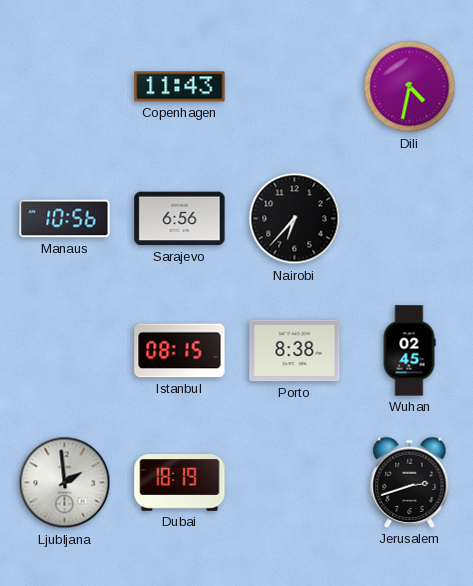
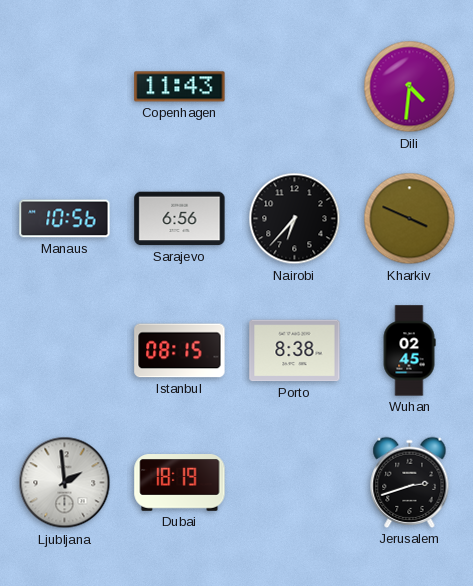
Dili: 4:32 -> 4:31
Kharkiv: none -> 3:49
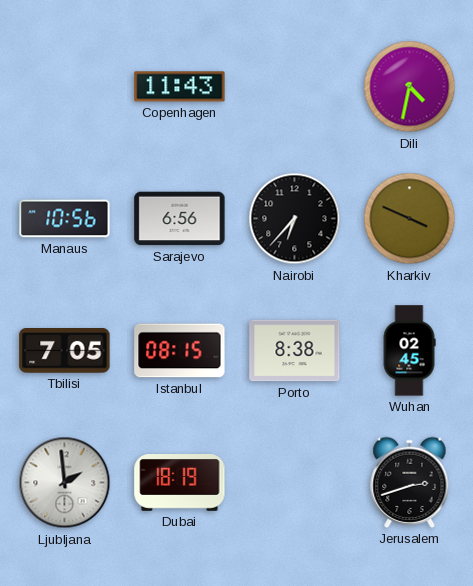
Dili: 4:31 -> 4:32
Tbilisi: none -> 7:05
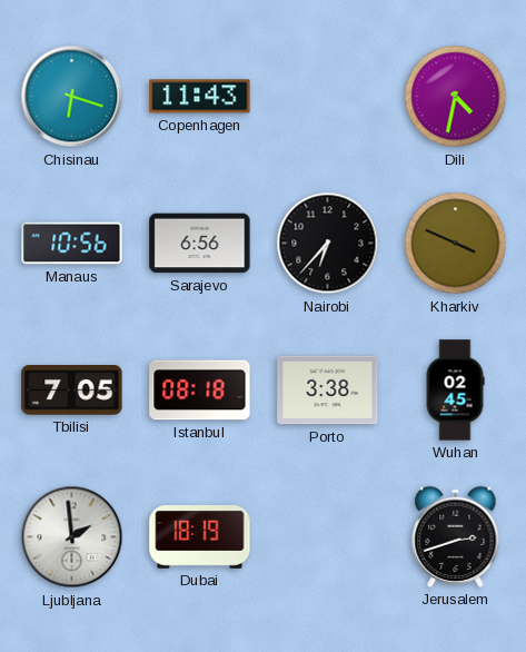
Chisinau: none -> 6:18
Istanbul: 08:15 -> 08:18
Porto: 8:38 -> 3:38
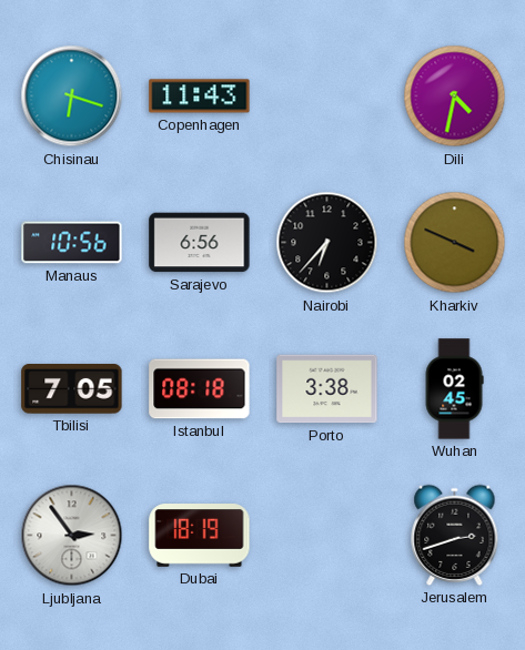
Ljubljana: 1:59 -> 2:54
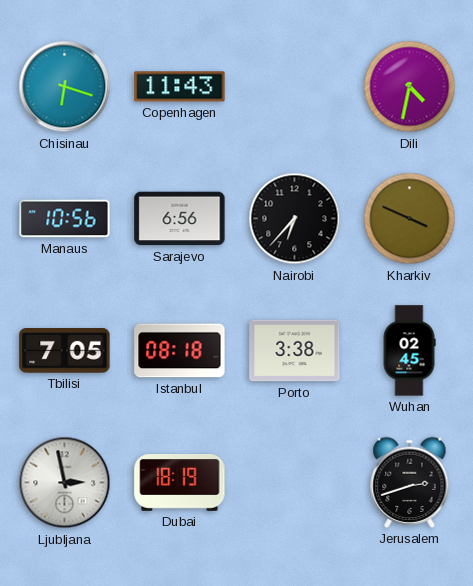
Ljubljana: 2:54 -> 2:58
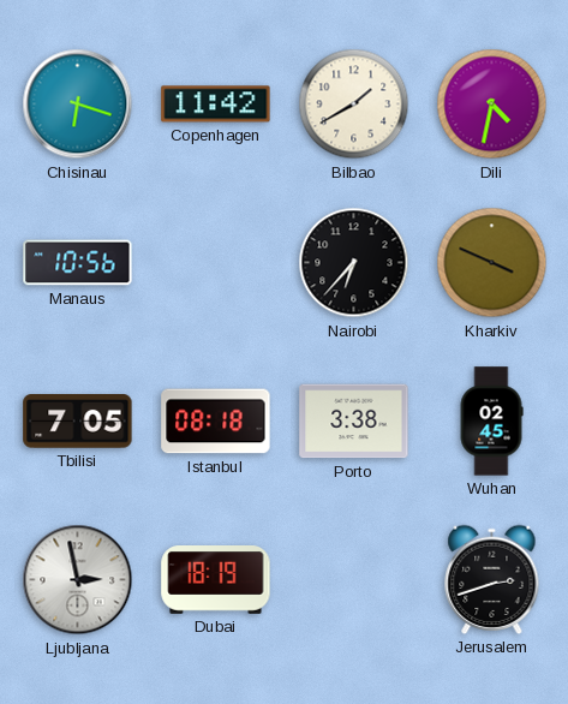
Copenhagen: 11:43 -> 11:42
Bilbao: none -> 1:40
Sarajevo: 6:56 -> none
